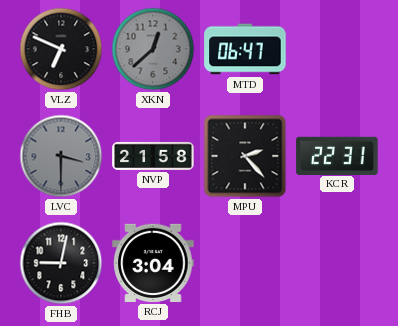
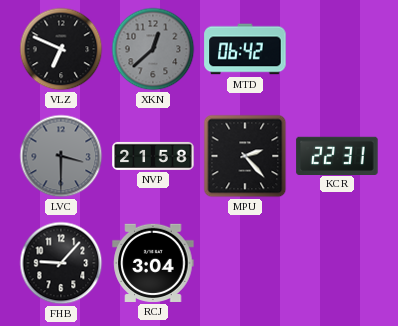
MTD: 06:47 -> 06:42
FHB: 9:02 -> 9:07
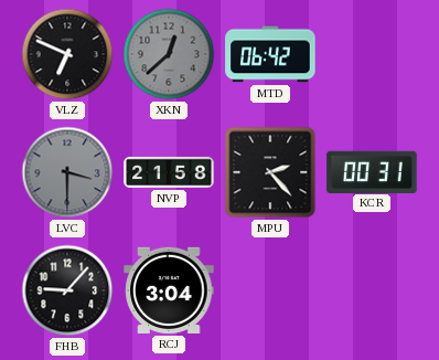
KCR: 22:31 -> 00:31
